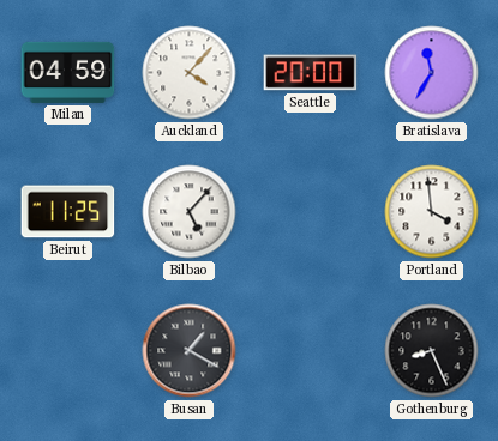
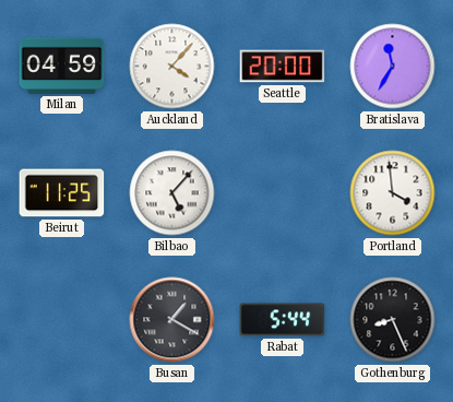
Rabat: none -> 5:44
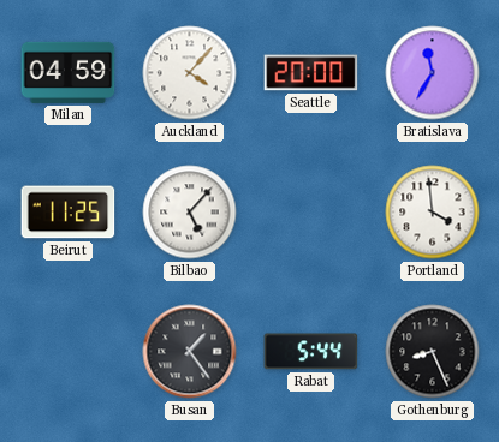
Busan: 1:20 -> 1:24
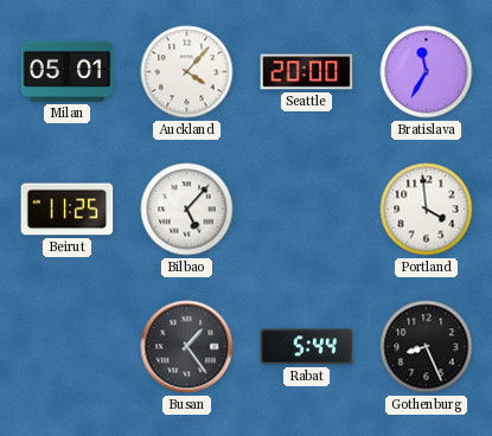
Milan: 04:59 -> 05:01
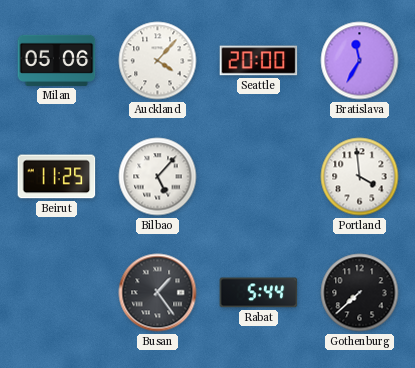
Milan: 05:01 -> 05:06
Gothenburg: 8:26 -> 7:38
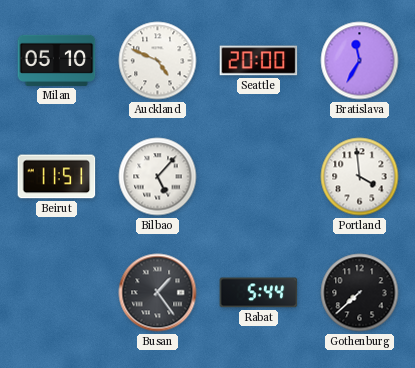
Milan: 05:06 -> 05:10
Auckland: 4:07 -> 4:49
Beirut: 11:25 -> 11:51
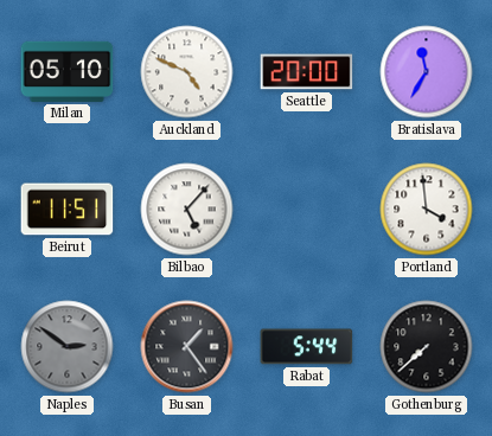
Naples: none -> 2:51
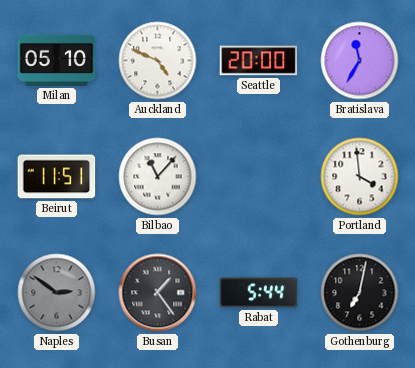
Bilbao: 5:07 -> 11:07
Gothenburg: 7:38 -> 7:02
